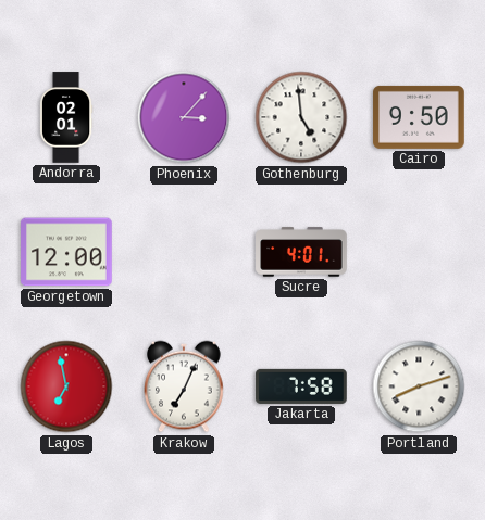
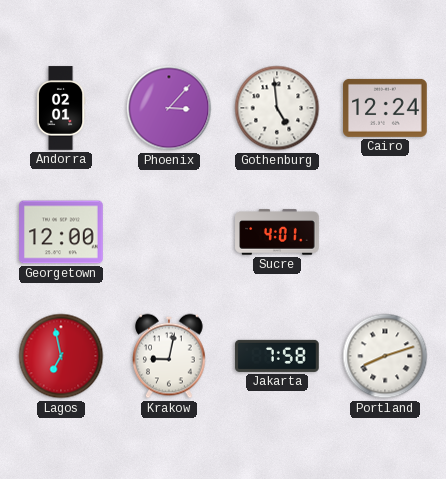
Cairo: 9:50 -> 12:24
Krakow: 7:04 -> 9:02
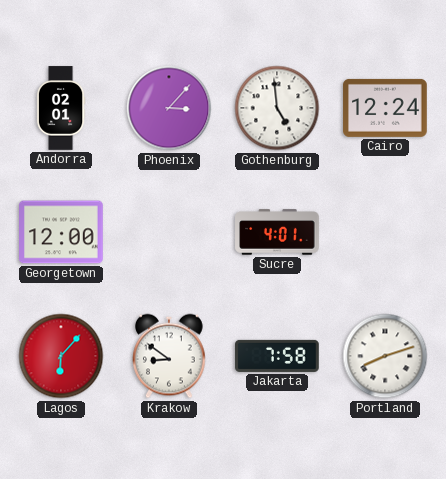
Lagos: 6:58 -> 6:07
Krakow: 9:02 -> 8:51
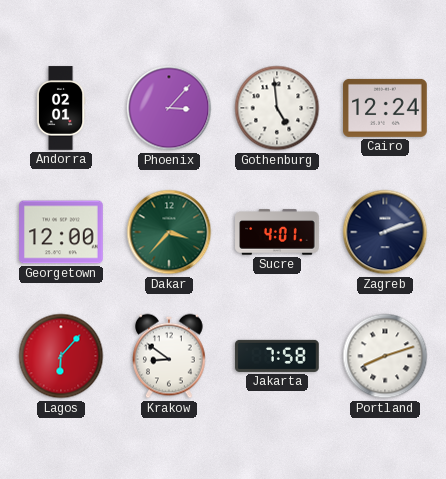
Dakar: none -> 3:37
Zagreb: none -> 2:12
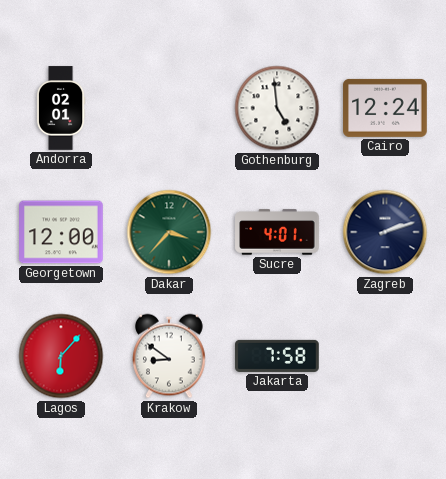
Phoenix: 3:07 -> none
Portland: 8:12 -> none
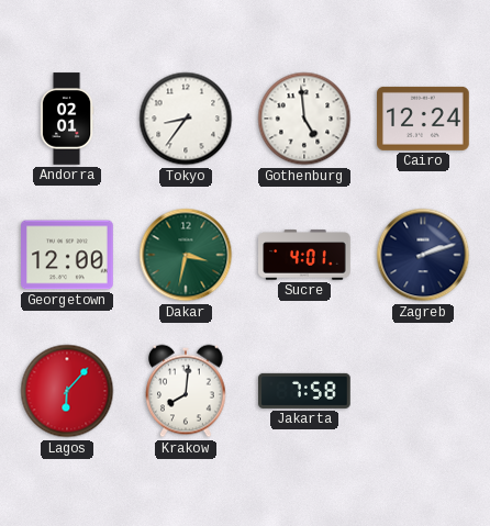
Tokyo: none -> 8:36
Dakar: 3:37 -> 3:32
Krakow: 8:51 -> 8:01
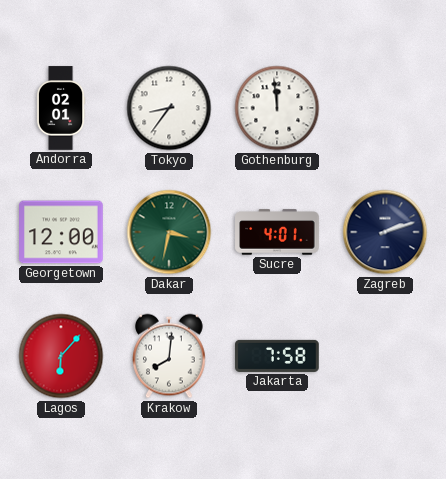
Gothenburg: 4:59 -> 11:59
Cairo: 12:24 -> none
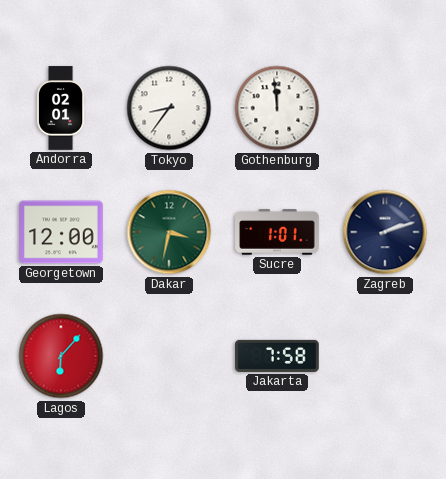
Sucre: 4:01 -> 1:01
Krakow: 8:01 -> none
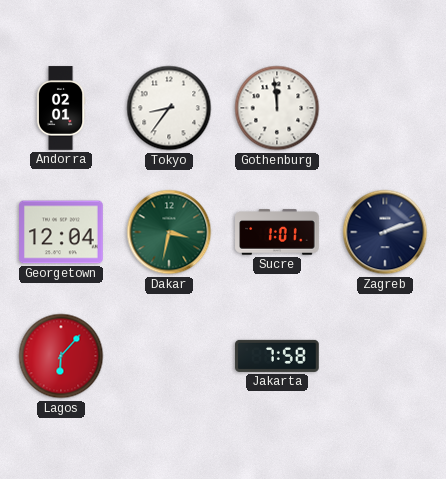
Georgetown: 12:00 -> 12:04
